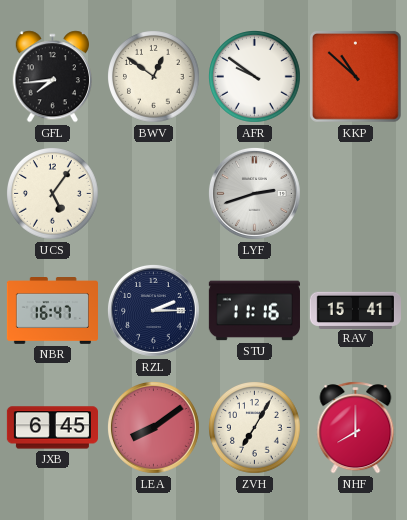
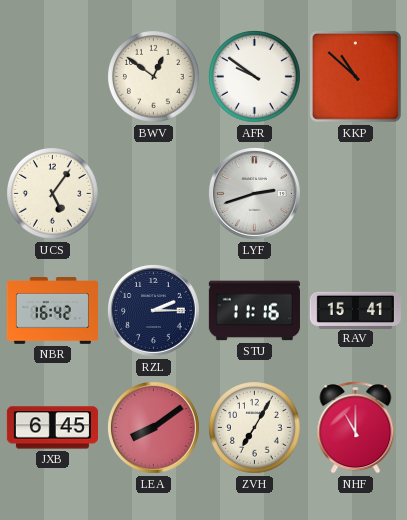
GFL: 7:44 -> none
NBR: 16:47 -> 16:42
NHF: 8:00 -> 11:00
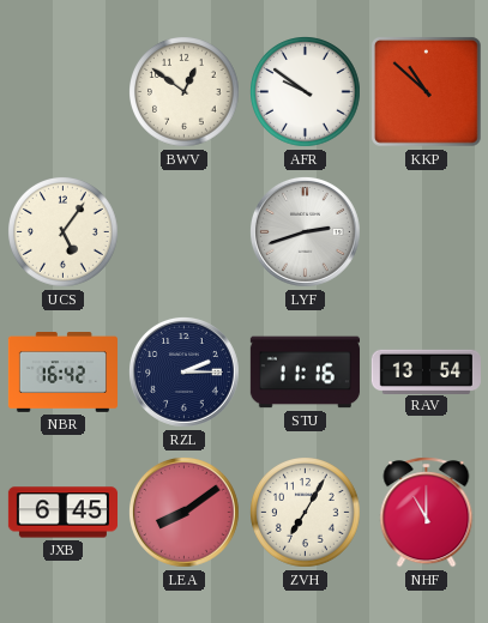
RAV: 15:41 -> 13:54
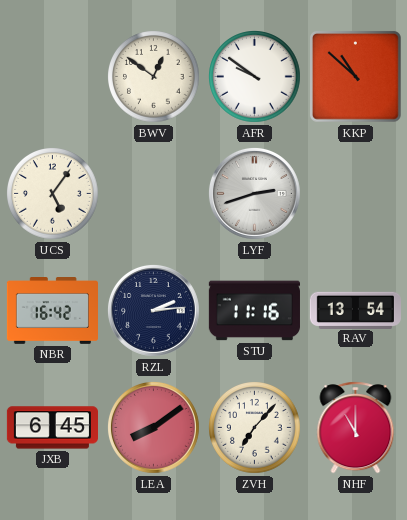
RZL: 2:15 -> 2:14
ZVH: 7:05 -> 7:07
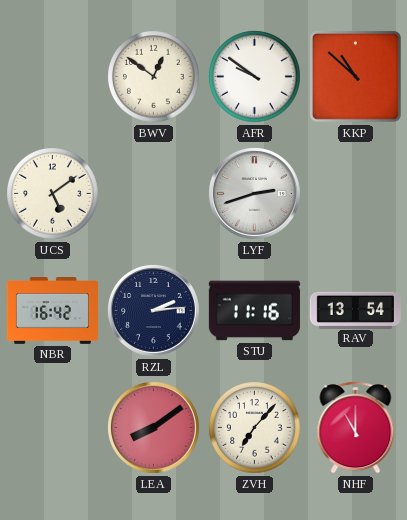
UCS: 5:06 -> 5:09
JXB: 6:45 -> none
